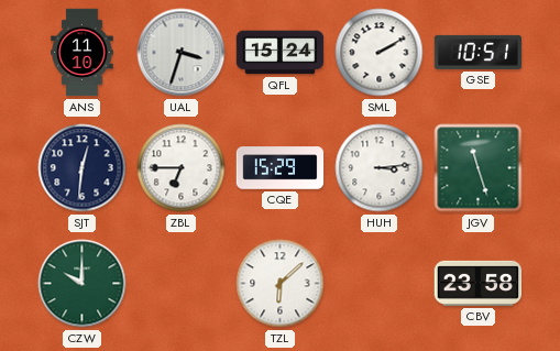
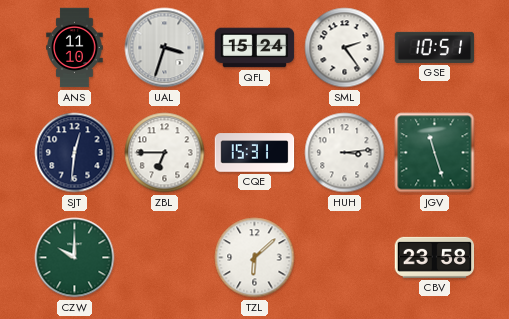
SML: 2:10 -> 2:24
CQE: 15:29 -> 15:31
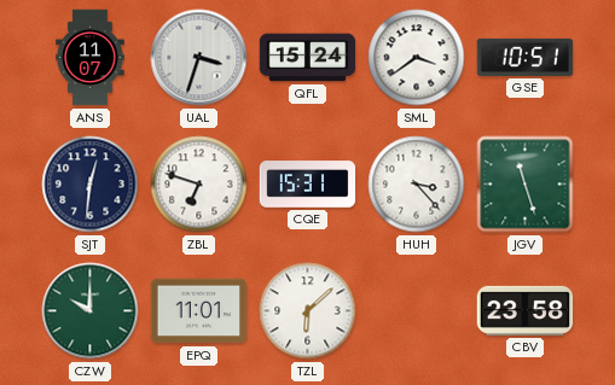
ANS: 11:10 -> 11:07
SML: 2:24 -> 3:39
ZBL: 6:45 -> 6:48
HUH: 3:14 -> 3:23
EPQ: none -> 11:01
